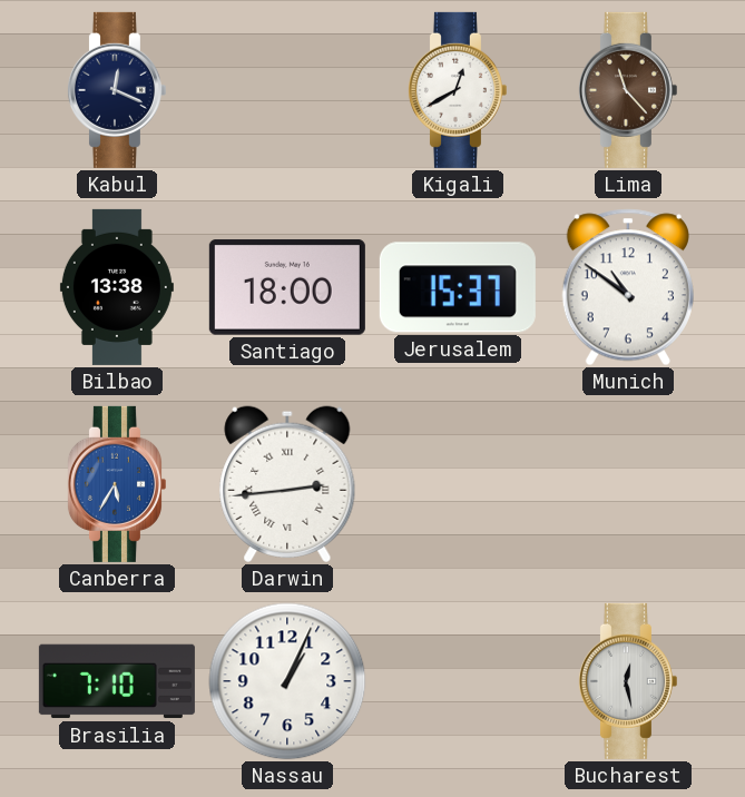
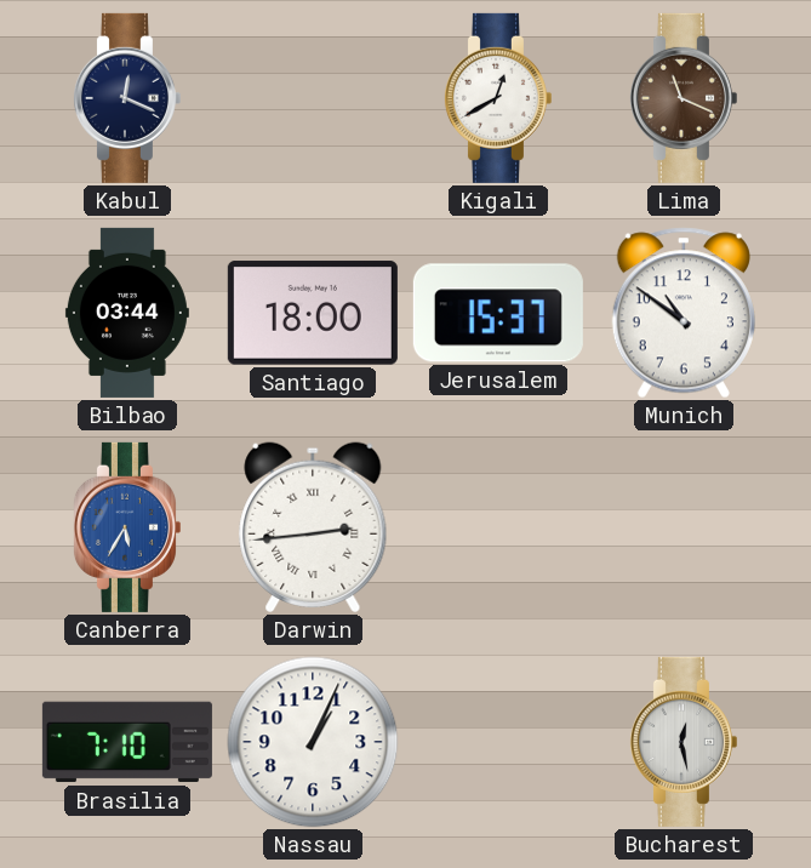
Lima: 11:23 -> 11:19
Bilbao: 13:38 -> 03:44
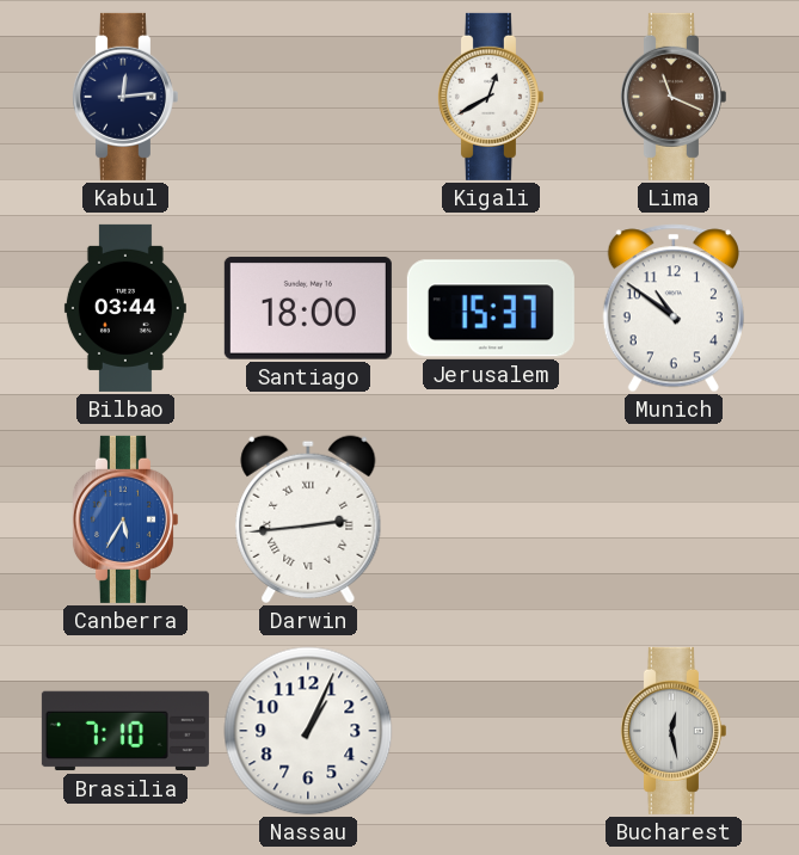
Kabul: 12:19 -> 12:14
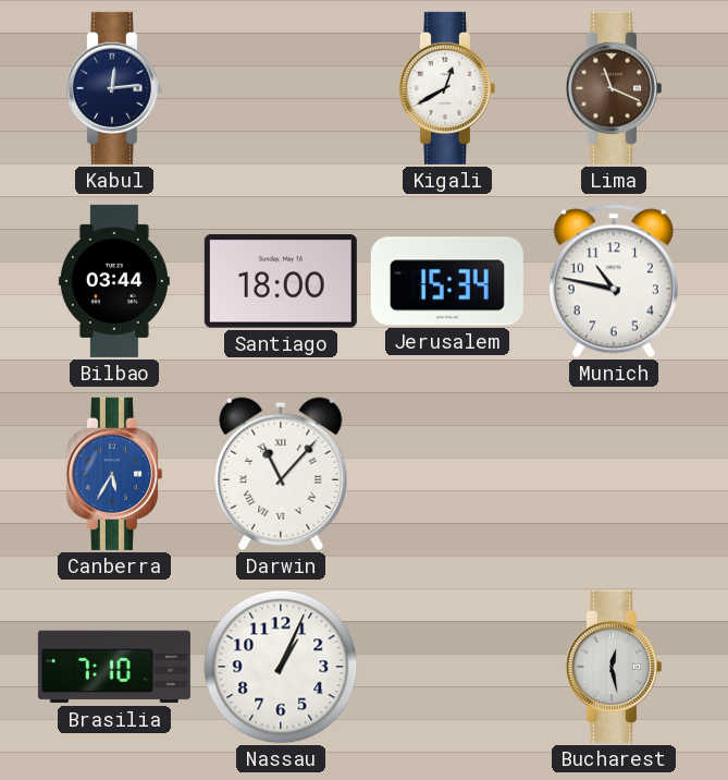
Jerusalem: 15:37 -> 15:34
Munich: 10:51 -> 10:47
Darwin: 2:44 -> 11:07
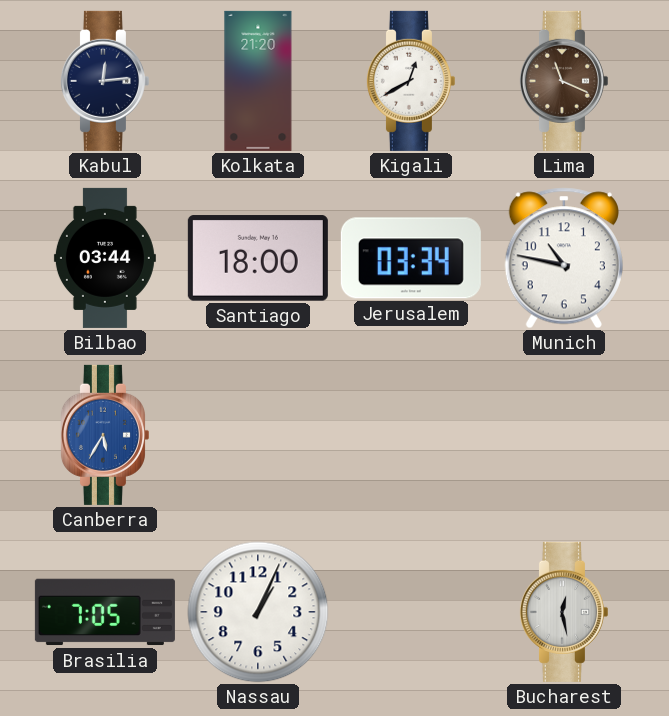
Kolkata: none -> 21:20
Jerusalem: 15:34 -> 03:34
Darwin: 11:07 -> none
Brasilia: 7:10 -> 7:05
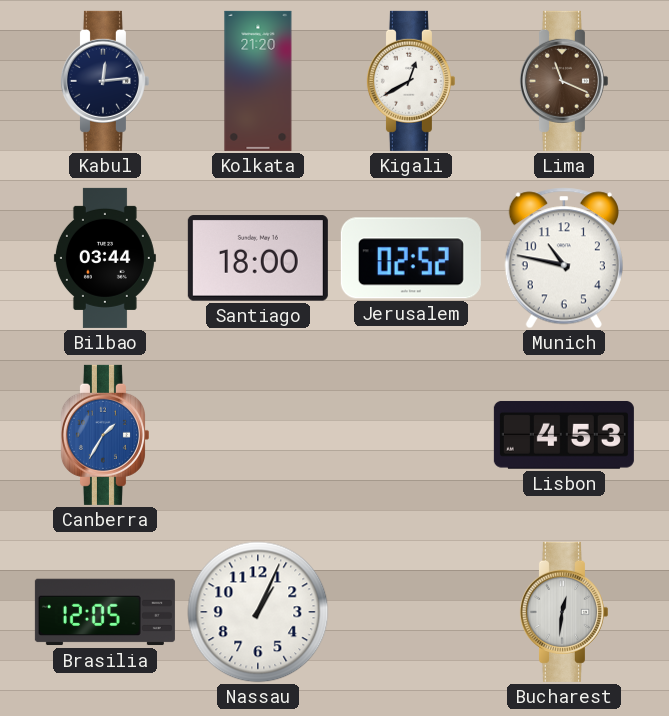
Jerusalem: 03:34 -> 02:52
Canberra: 5:35 -> 1:35
Lisbon: none -> 4:53
Brasilia: 7:05 -> 12:05
Bucharest: 12:28 -> 12:31
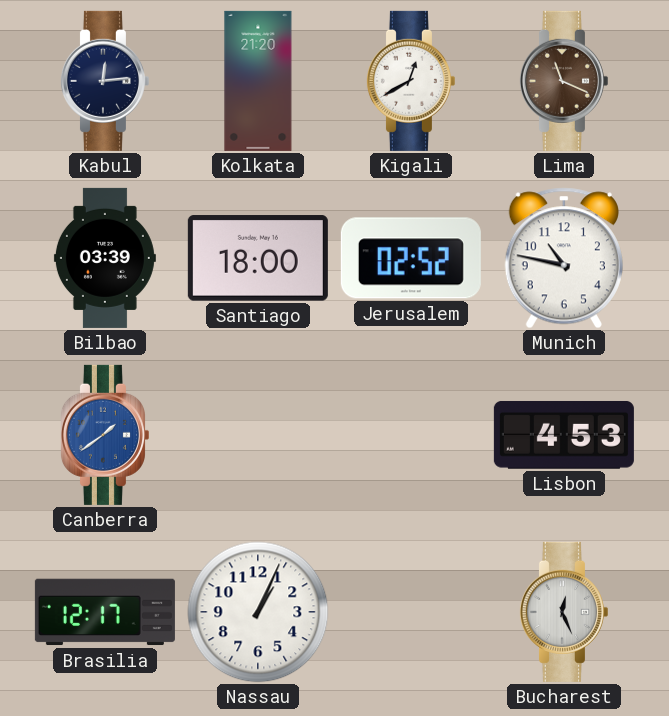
Bilbao: 03:44 -> 03:39
Canberra: 1:35 -> 1:39
Brasilia: 12:05 -> 12:17
Bucharest: 12:31 -> 12:26
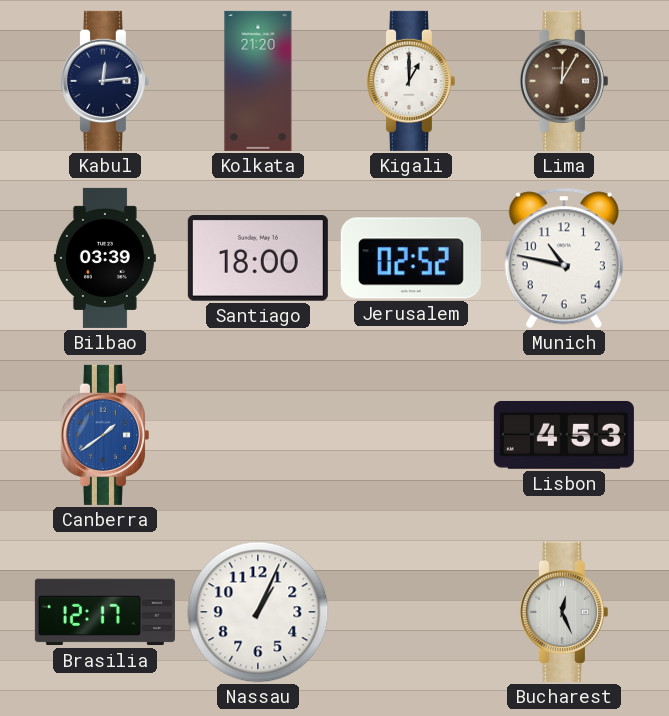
Kigali: 12:40 -> 1:00
Lima: 11:19 -> 12:05
